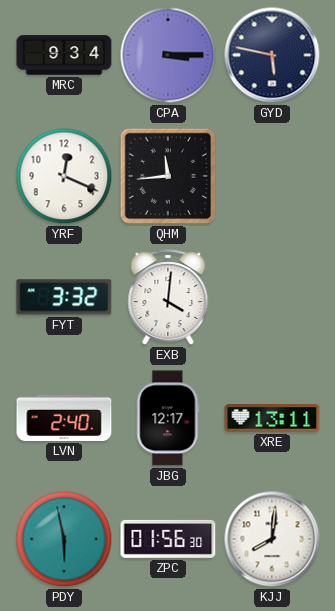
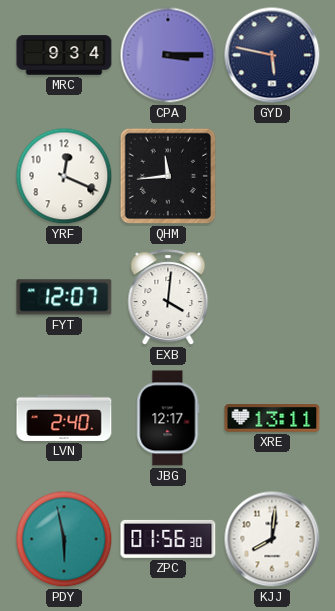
FYT: 3:32 -> 12:07
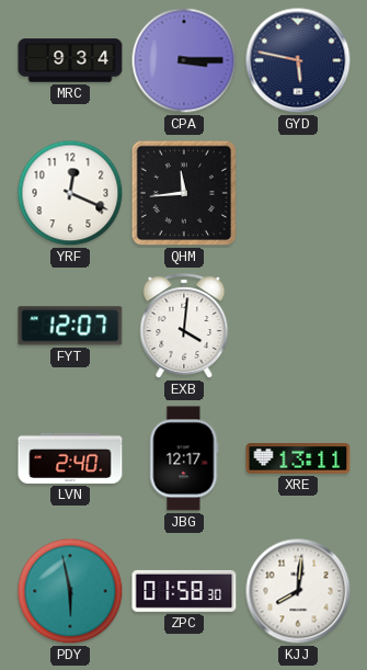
ZPC: 01:56 -> 01:58
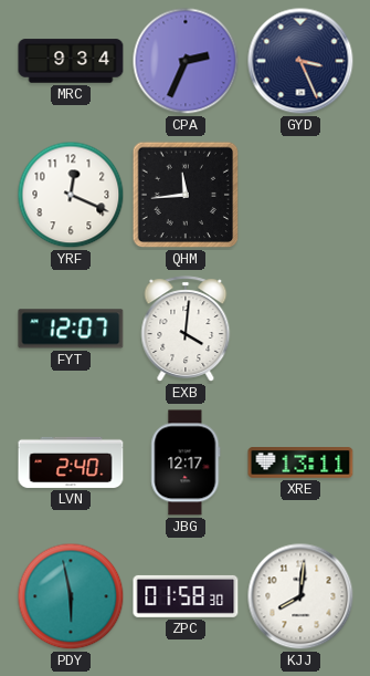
CPA: 3:15 -> 2:34
GYD: 5:47 -> 3:26
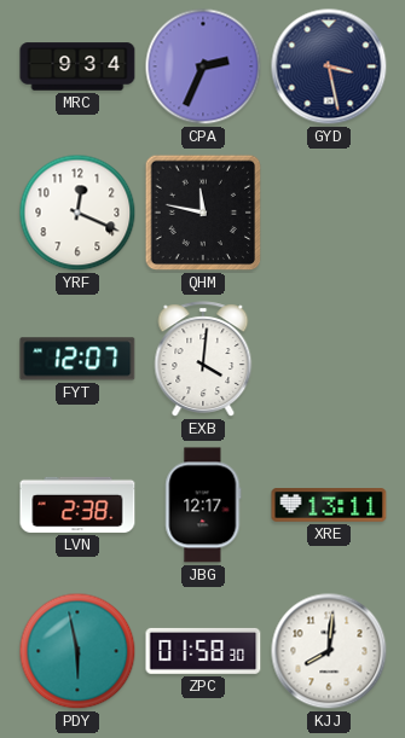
GYD: 3:26 -> 3:28
QHM: 11:44 -> 11:47
LVN: 2:40 -> 2:38
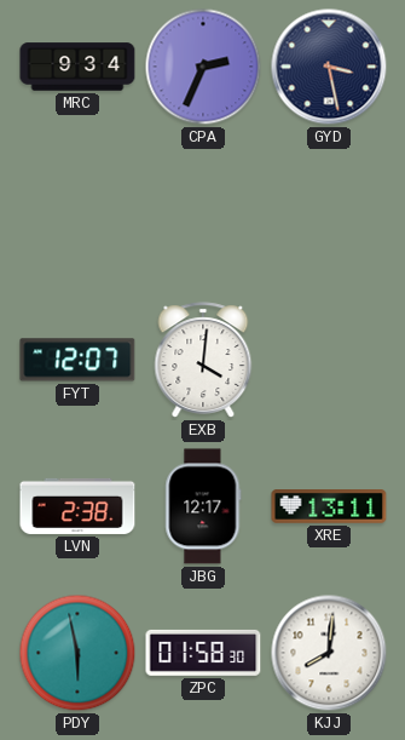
YRF: 12:19 -> none
QHM: 11:47 -> none
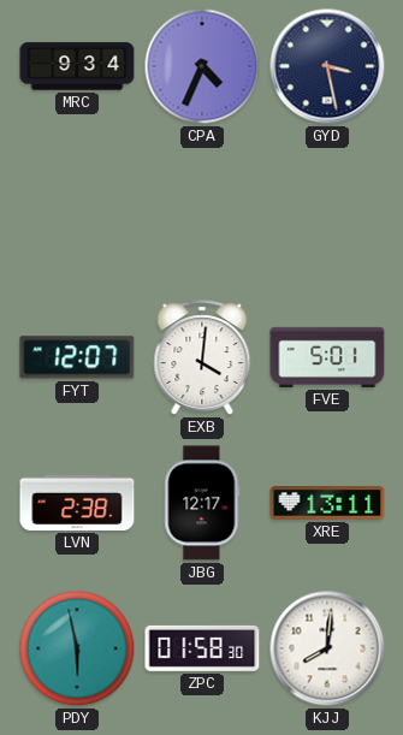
CPA: 2:34 -> 4:34
FVE: none -> 5:01
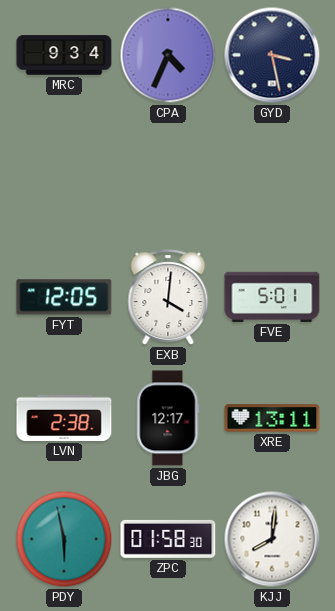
FYT: 12:07 -> 12:05
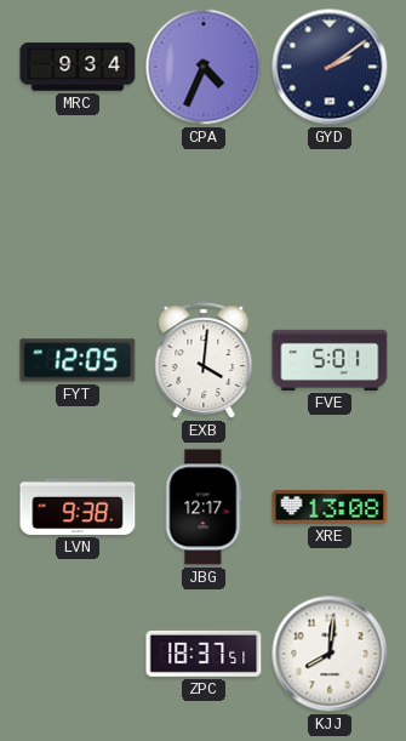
GYD: 3:28 -> 2:09
LVN: 2:38 -> 9:38
XRE: 13:11 -> 13:08
PDY: 5:58 -> none
ZPC: 01:58 -> 18:37
